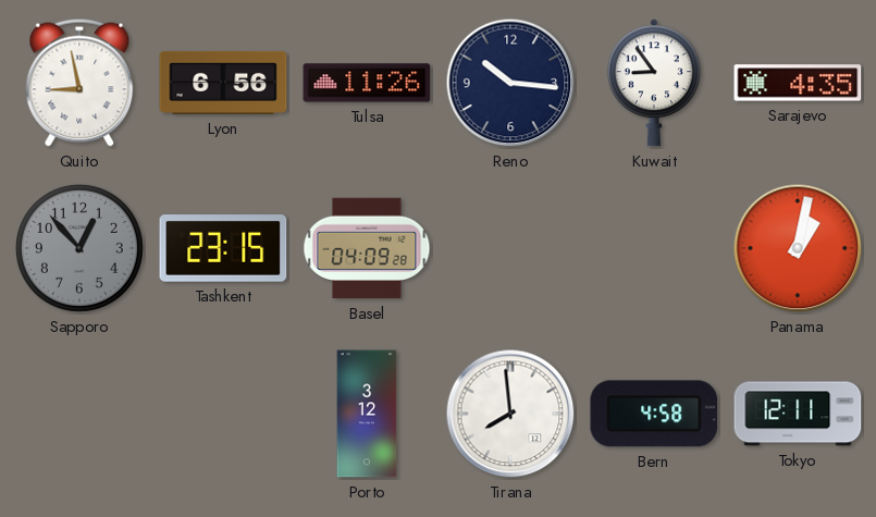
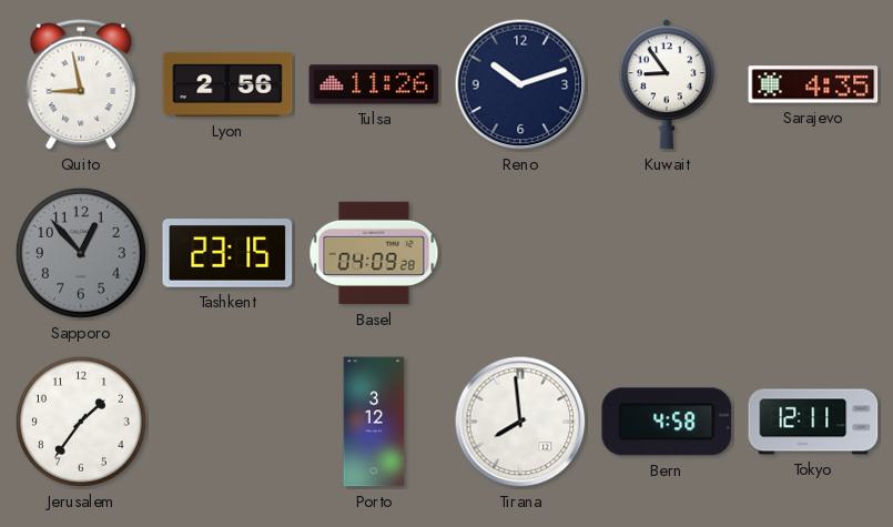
Lyon: 6:56 -> 2:56
Reno: 10:16 -> 10:12
Panama: 1:02 -> none
Jerusalem: none -> 1:36
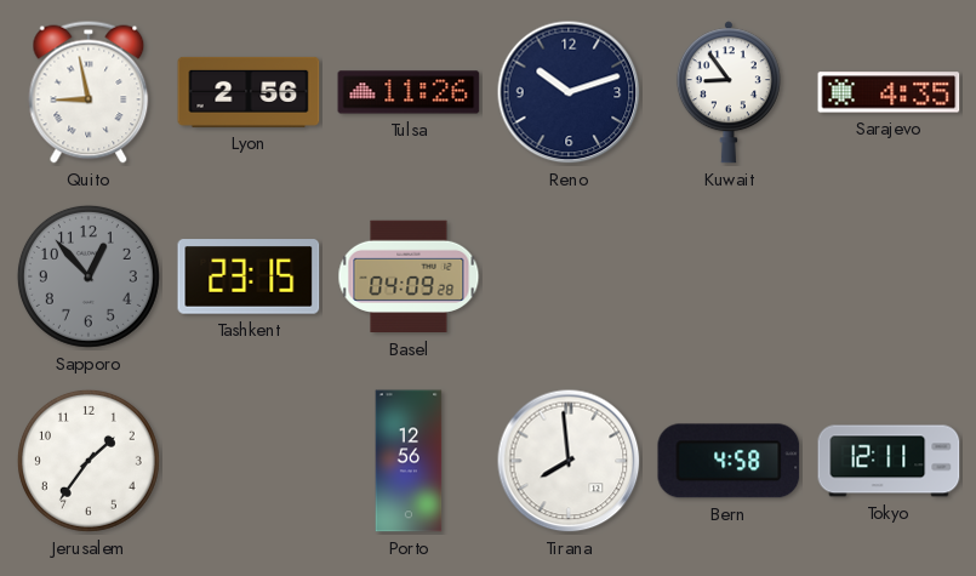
Porto: 3:12 -> 12:56
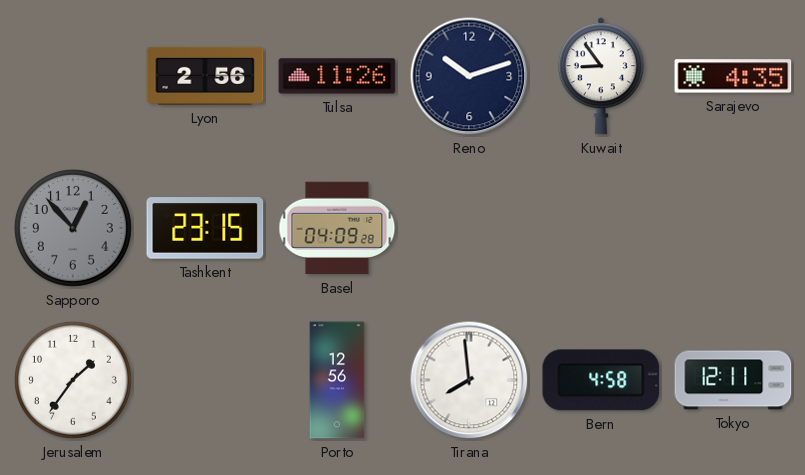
Quito: 8:58 -> none
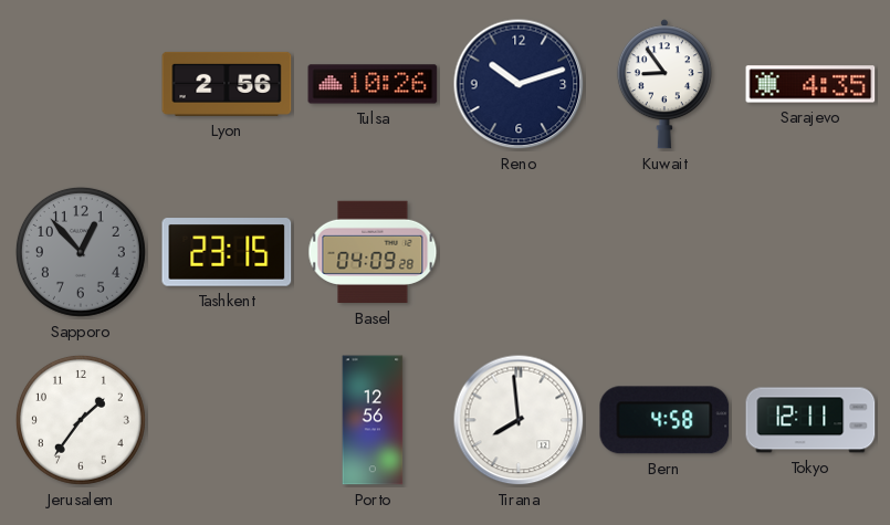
Tulsa: 11:26 -> 10:26
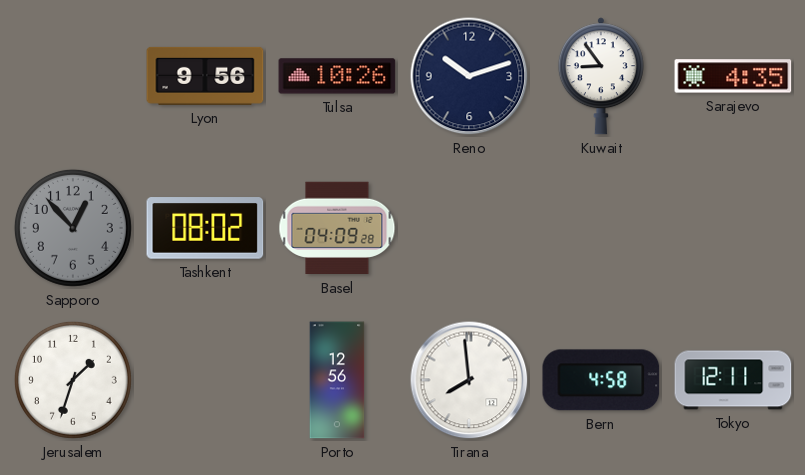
Lyon: 2:56 -> 9:56
Tashkent: 23:15 -> 08:02
Jerusalem: 1:36 -> 1:33
